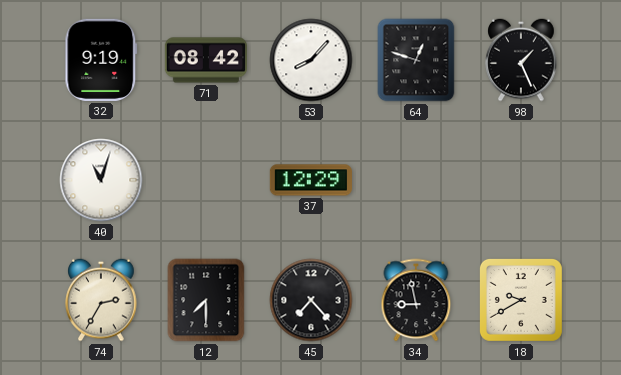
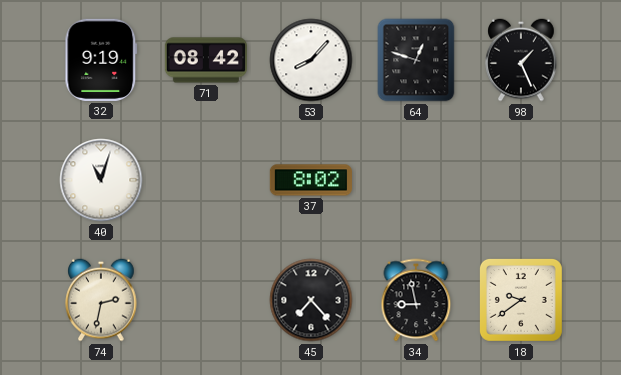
37: 12:29 -> 8:02
74: 2:35 -> 2:32
12: 7:30 -> none
18: 9:40 -> 9:39
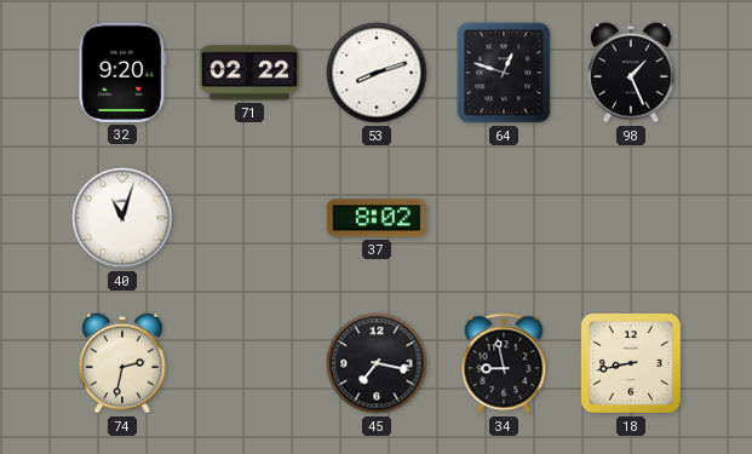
32: 9:19 -> 9:20
71: 08:42 -> 02:22
53: 8:07 -> 8:12
45: 7:23 -> 7:17
18: 9:39 -> 8:43
